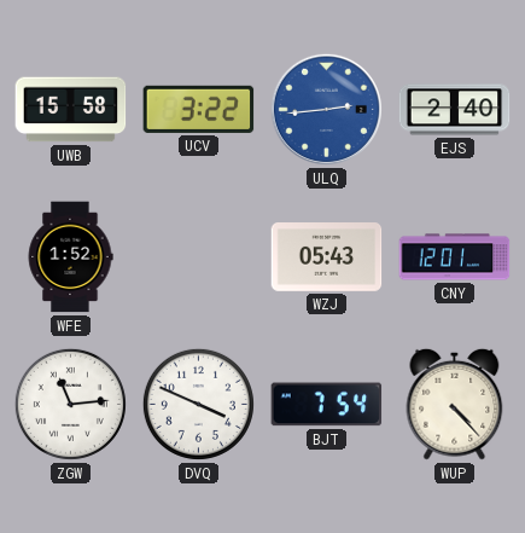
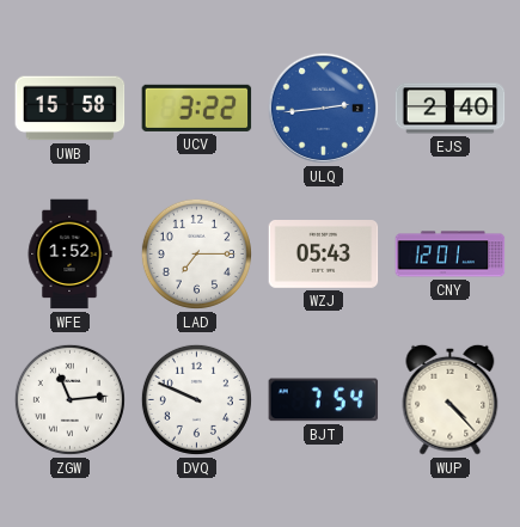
LAD: none -> 7:15
DVQ: 3:49 -> 9:49
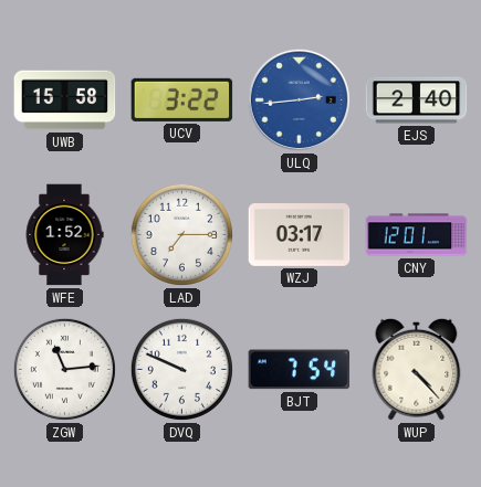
WZJ: 05:43 -> 03:17
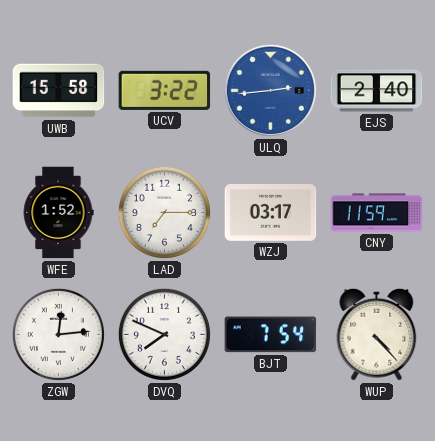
CNY: 12:01 -> 11:59
ZGW: 11:14 -> 12:14
DVQ: 9:49 -> 7:49
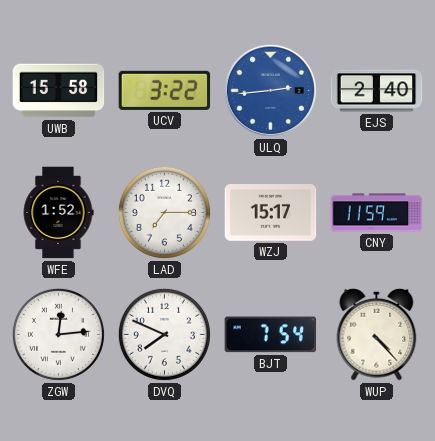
WZJ: 03:17 -> 15:17
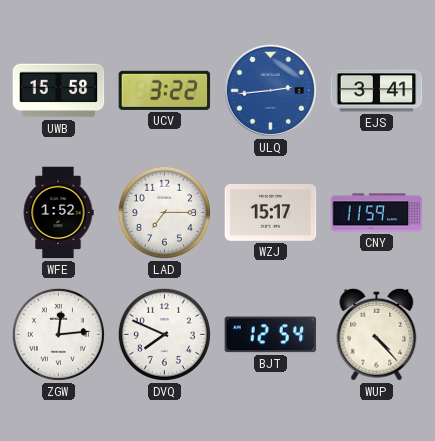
EJS: 2:40 -> 3:41
BJT: 7:54 -> 12:54
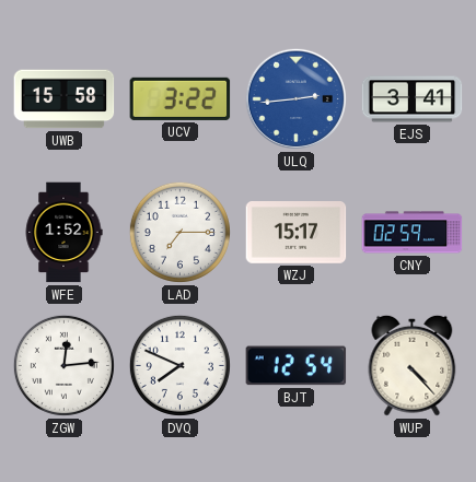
CNY: 11:59 -> 02:59
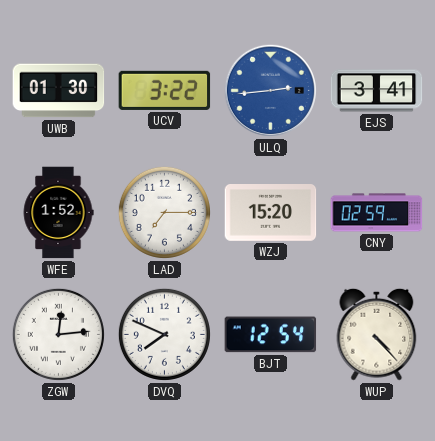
UWB: 15:58 -> 01:30
WZJ: 15:17 -> 15:20
